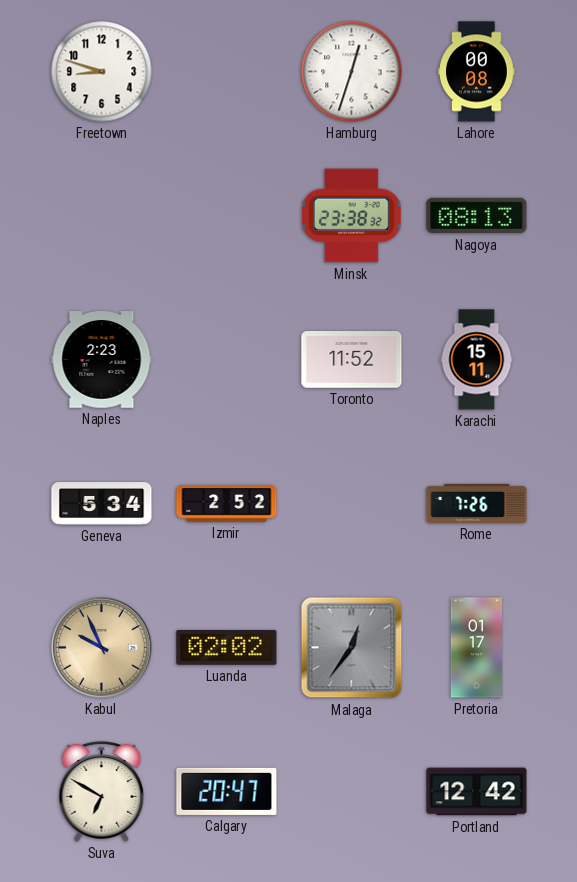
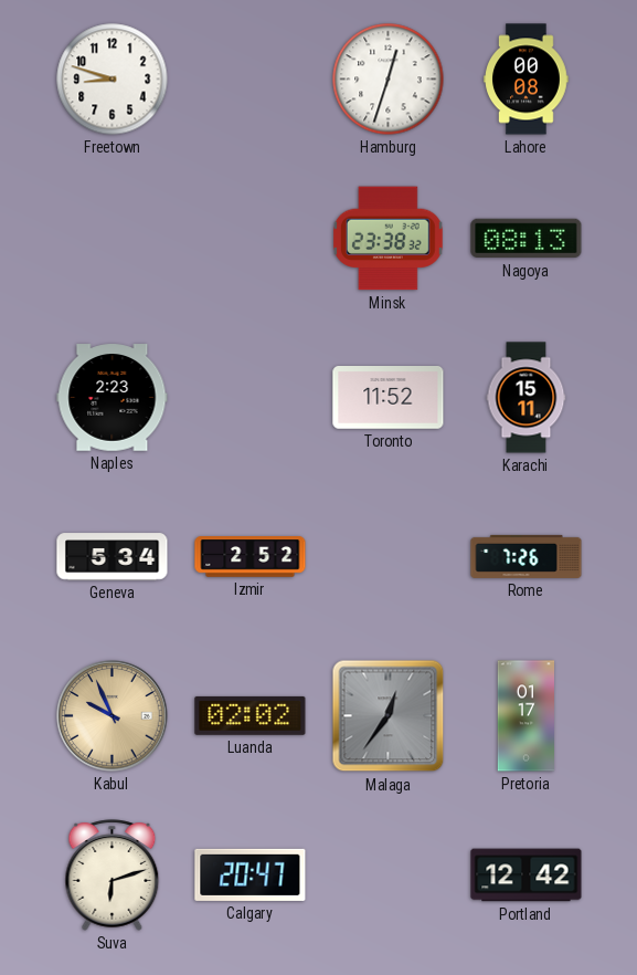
Suva: 6:50 -> 6:12
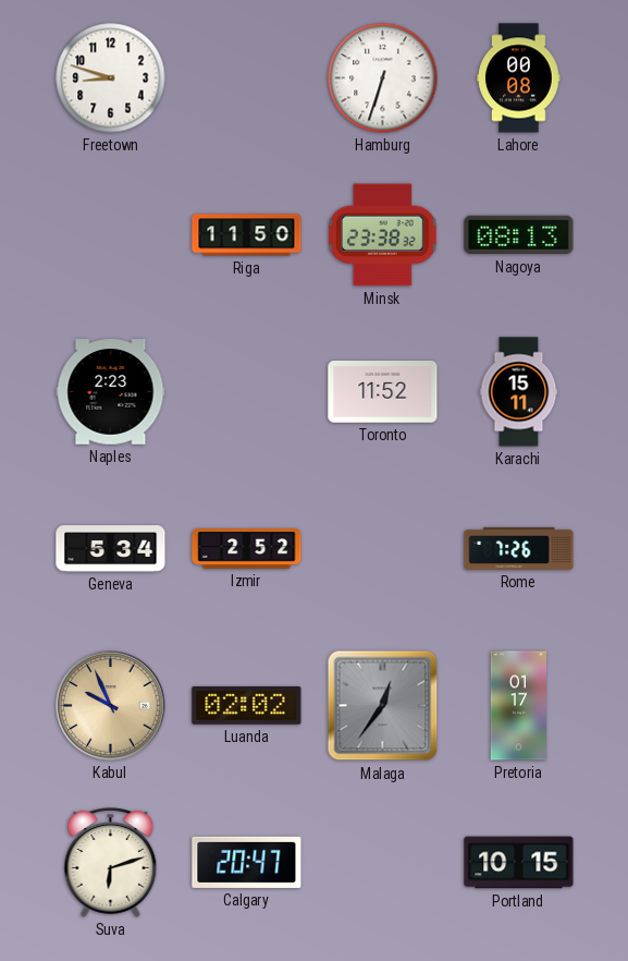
Hamburg: 12:33 -> 6:33
Riga: none -> 11:50
Portland: 12:42 -> 10:15
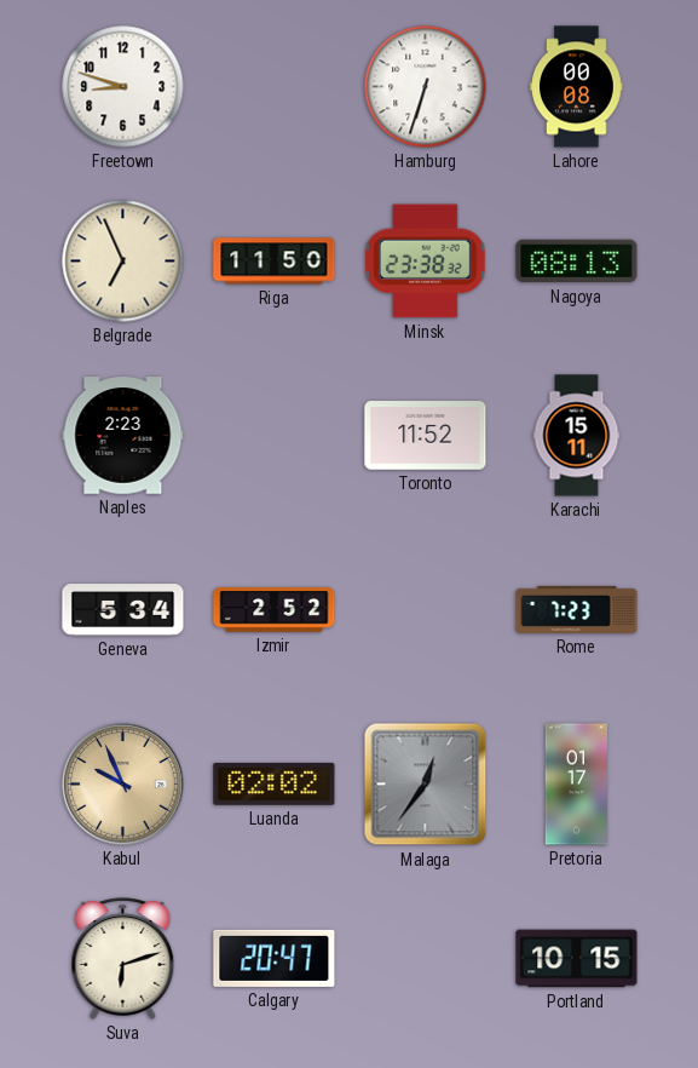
Belgrade: none -> 6:56
Rome: 7:26 -> 7:23
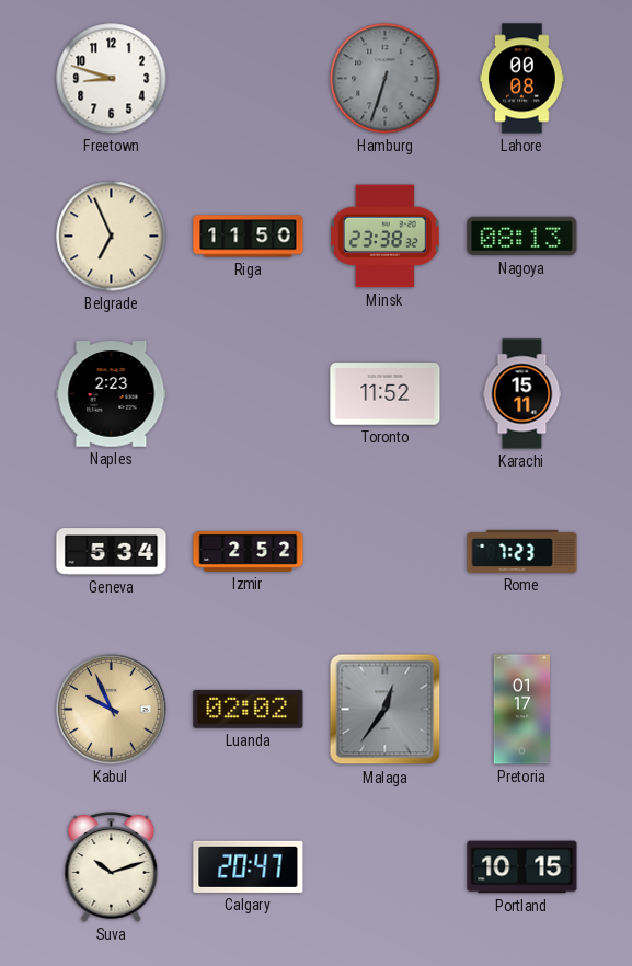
Hamburg dial: white -> grey
Suva: 6:12 -> 10:12
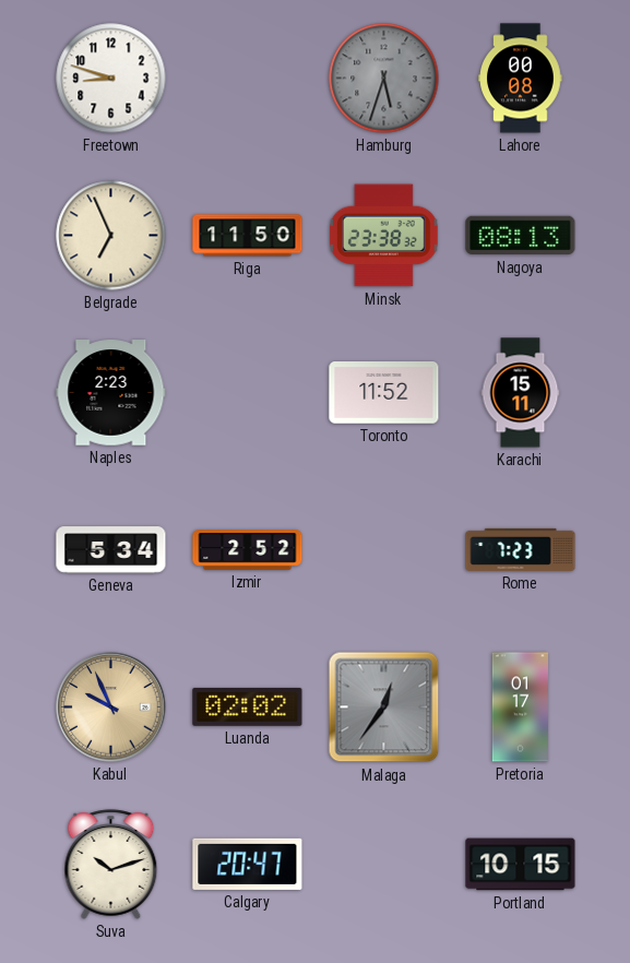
Hamburg: 6:33 -> 5:33
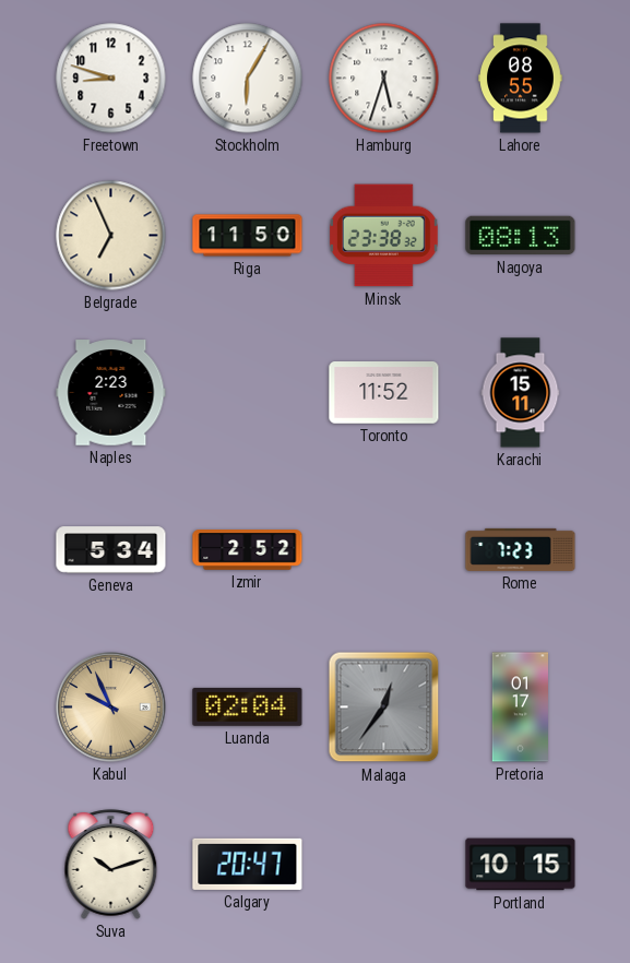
Stockholm: none -> 6:05
Hamburg dial: grey -> white
Lahore: 00:08 -> 08:55
Luanda: 02:02 -> 02:04
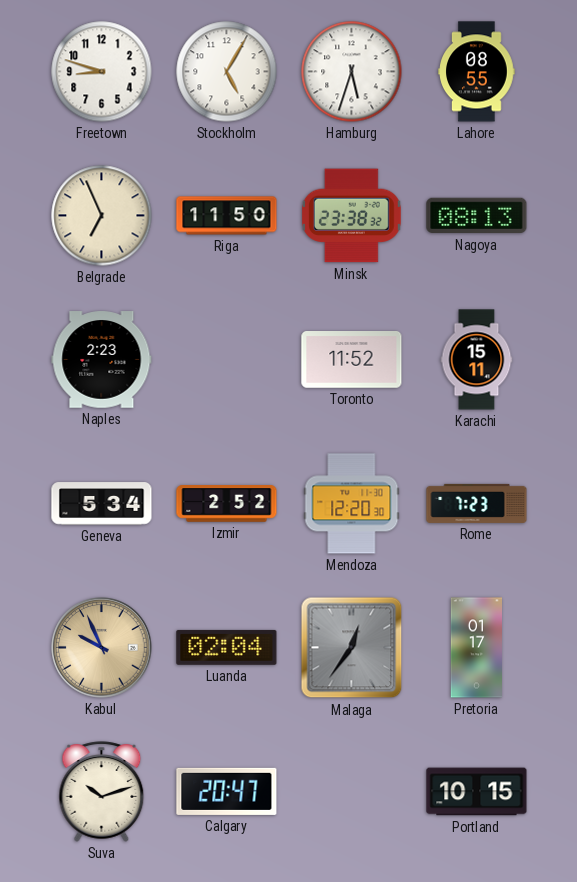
Stockholm: 6:05 -> 5:05
Mendoza: none -> 12:20
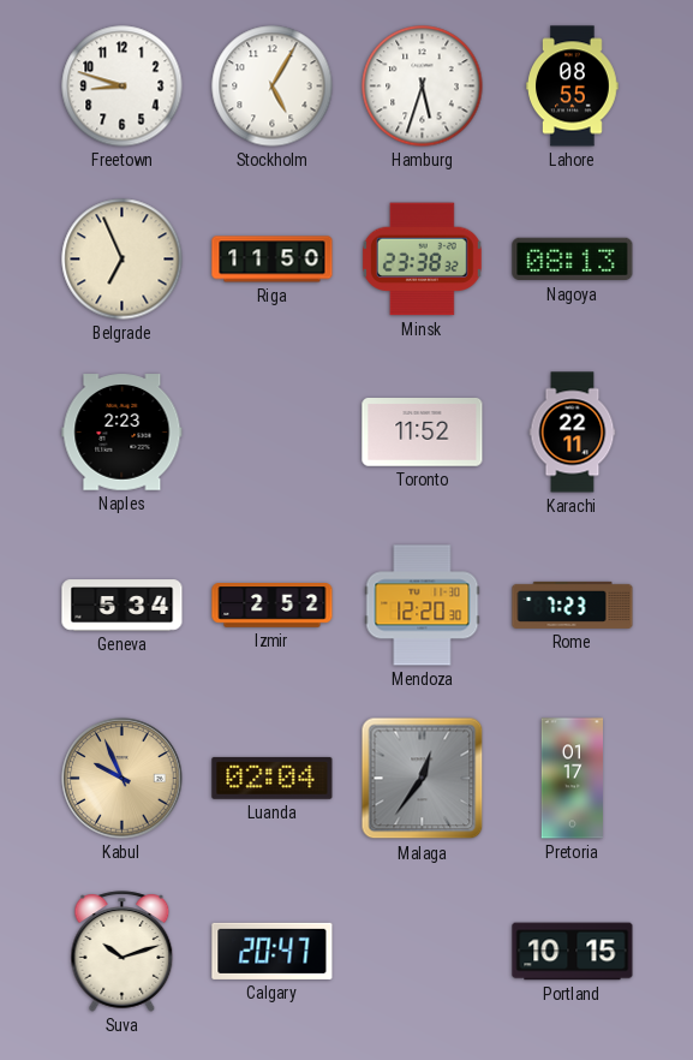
Karachi: 15:11 -> 22:11
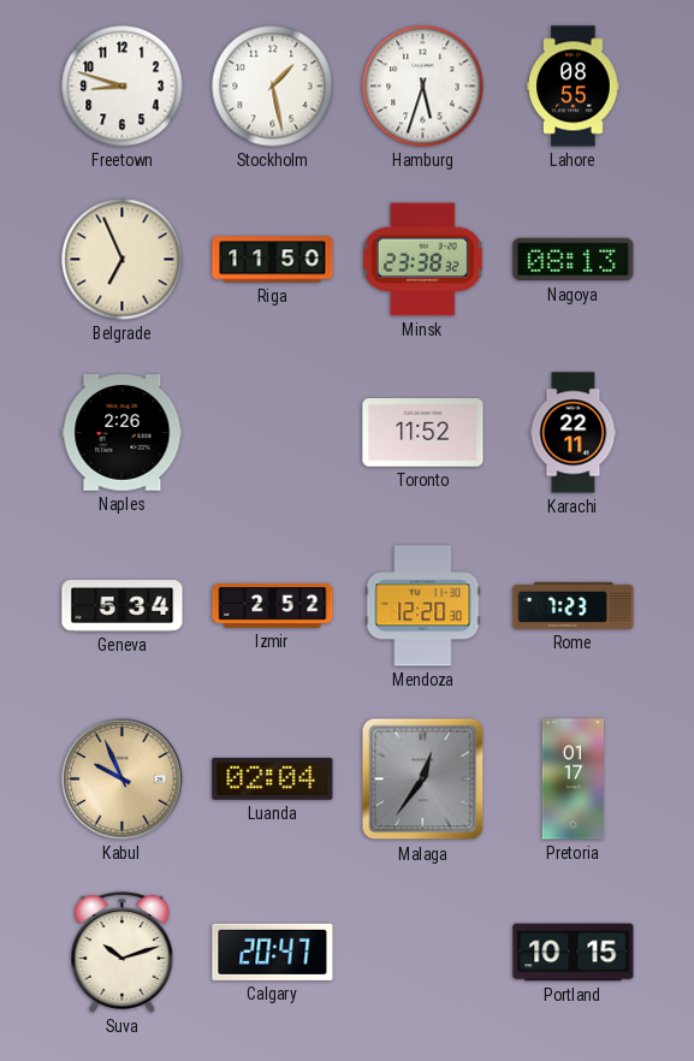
Stockholm: 5:05 -> 1:28
Naples: 2:23 -> 2:26
